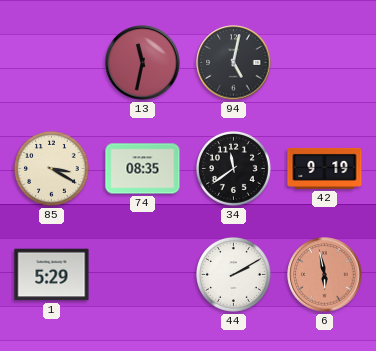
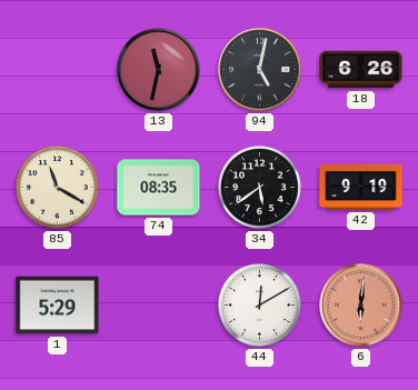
18: none -> 6:26
85: 3:20 -> 11:20
34: 11:39 -> 5:39
44: 2:10 -> 12:10
6: 5:58 -> 6:01
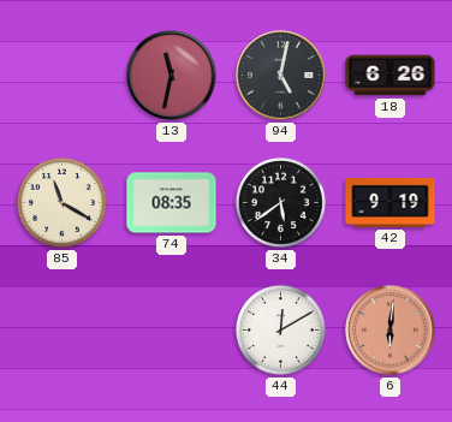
1: 5:29 -> none
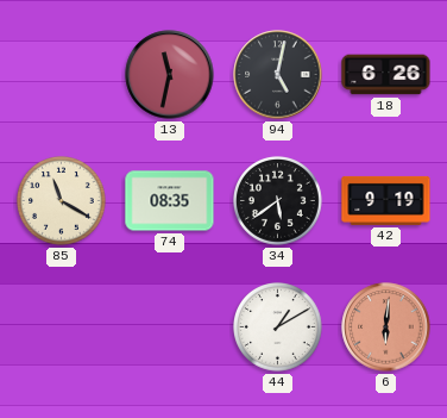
44: 12:10 -> 1:10
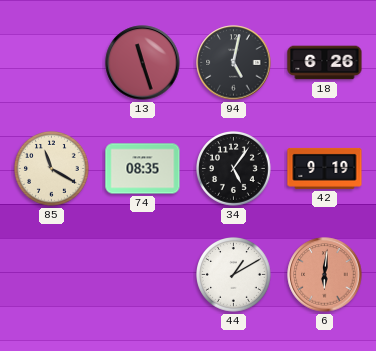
13: 11:32 -> 11:27
34: 5:39 -> 5:06
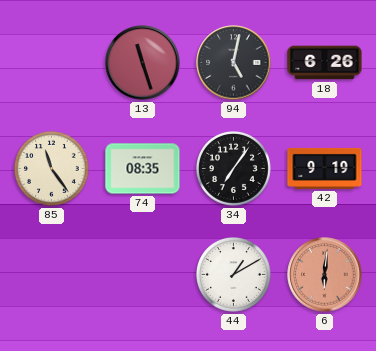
85: 11:20 -> 11:24
34: 5:06 -> 7:06
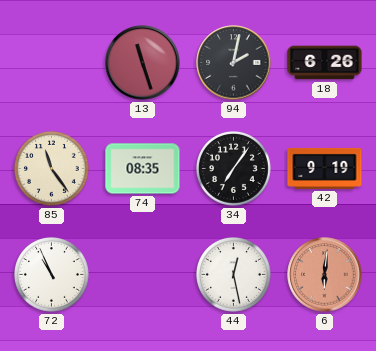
94: 5:02 -> 2:02
72: none -> 10:56
44: 1:10 -> 12:28
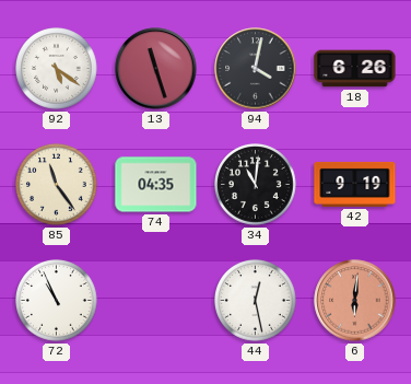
92: none -> 5:21
94: 2:02 -> 4:02
74: 08:35 -> 04:35
34: 7:06 -> 11:01
